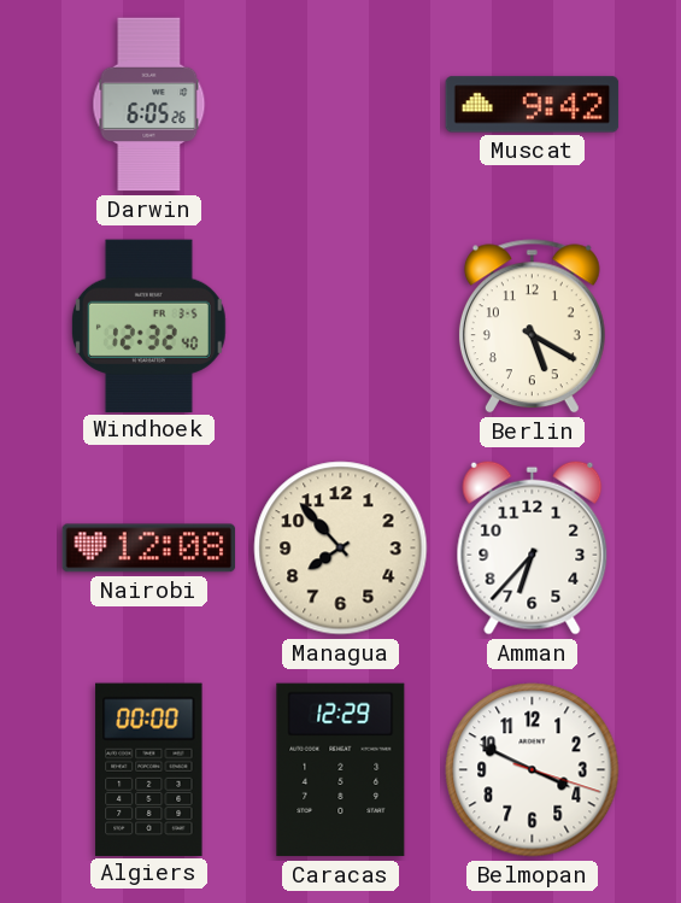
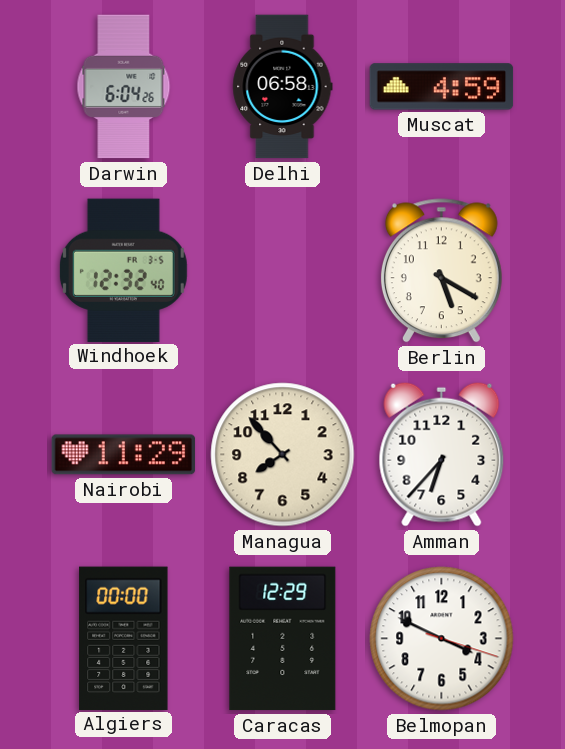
Darwin: 6:05 -> 6:04
Delhi: none -> 06:58
Muscat: 9:42 -> 4:59
Nairobi: 12:08 -> 11:29
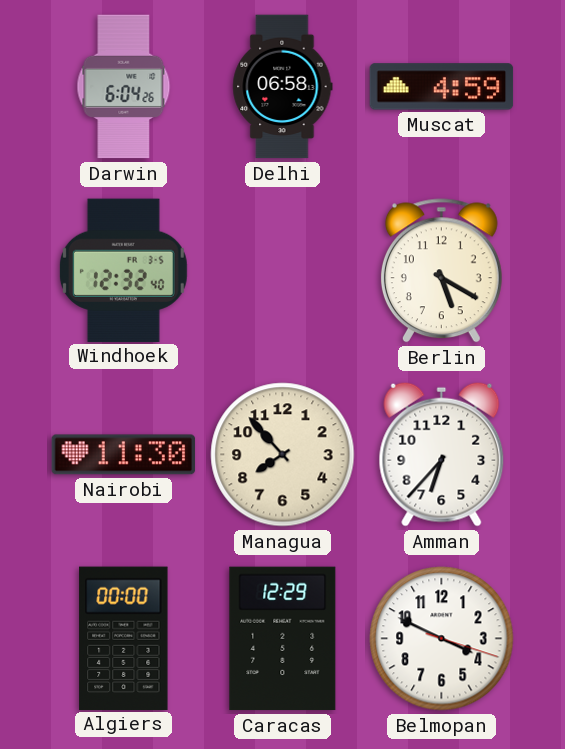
Nairobi: 11:29 -> 11:30
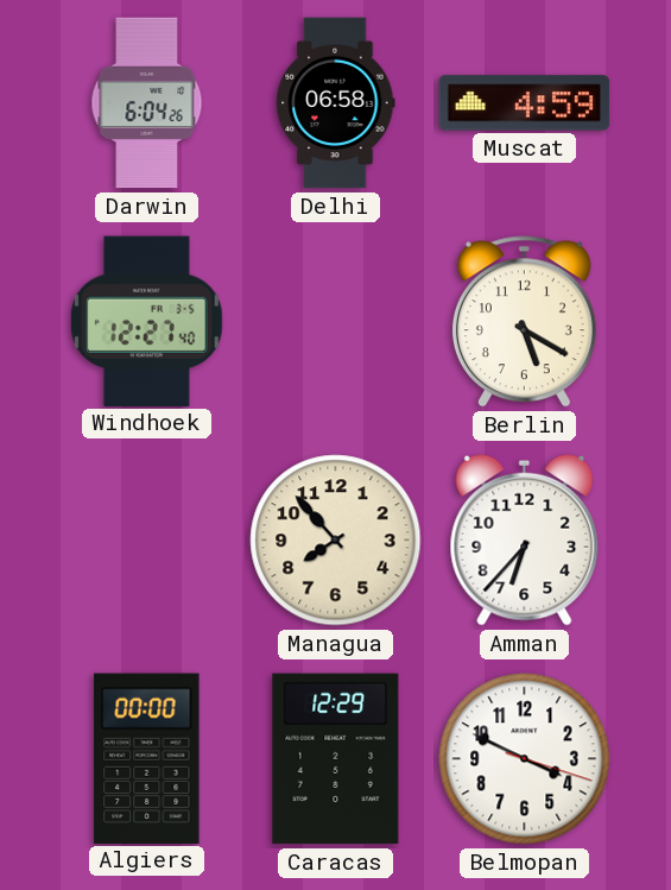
Windhoek: 12:32 -> 12:27
Nairobi: 11:30 -> none
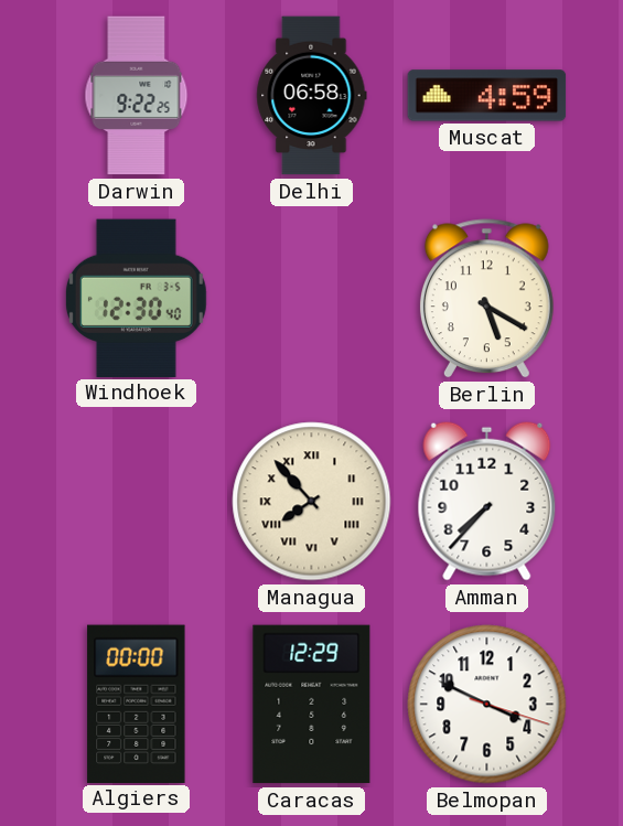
Darwin: 6:04 -> 9:22
Windhoek: 12:27 -> 12:30
Managua numerals: Arabic -> Roman
Amman: 6:37 -> 7:37
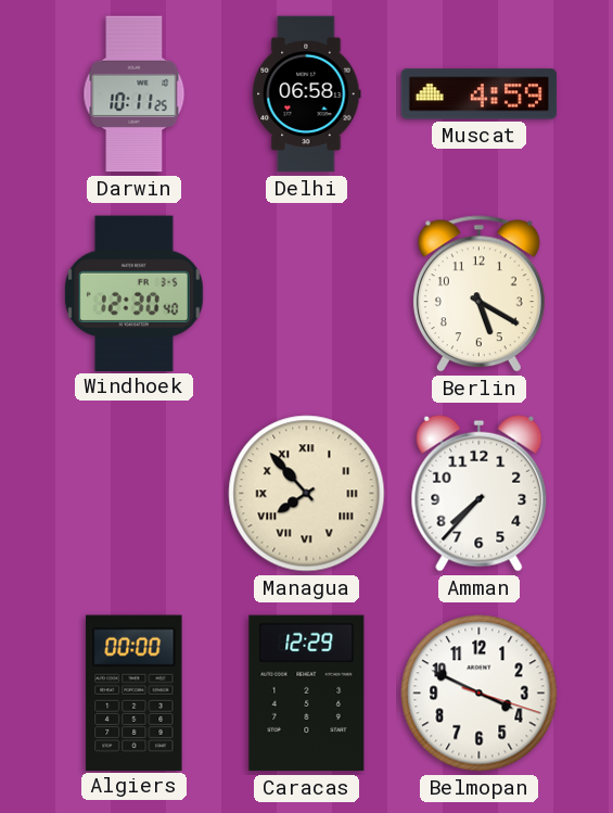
Darwin: 9:22 -> 10:11
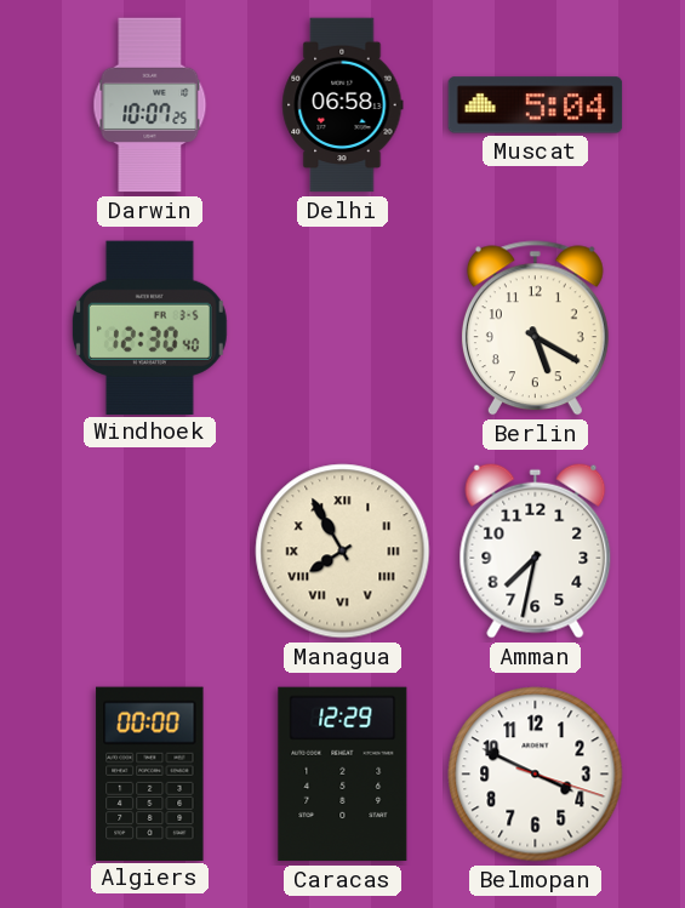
Darwin: 10:11 -> 10:07
Muscat: 4:59 -> 5:04
Managua: 7:53 -> 7:55
Amman: 7:37 -> 7:32
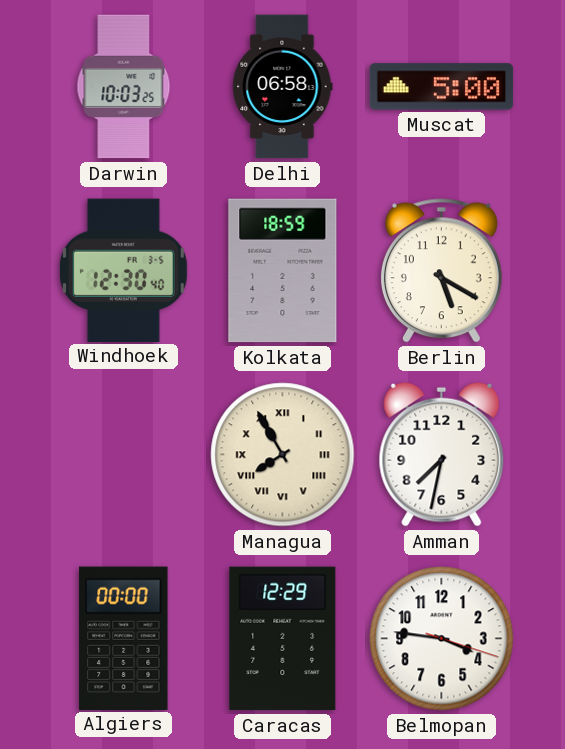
Darwin: 10:07 -> 10:03
Muscat: 5:04 -> 5:00
Kolkata: none -> 18:59
Belmopan: 3:49 -> 3:46
